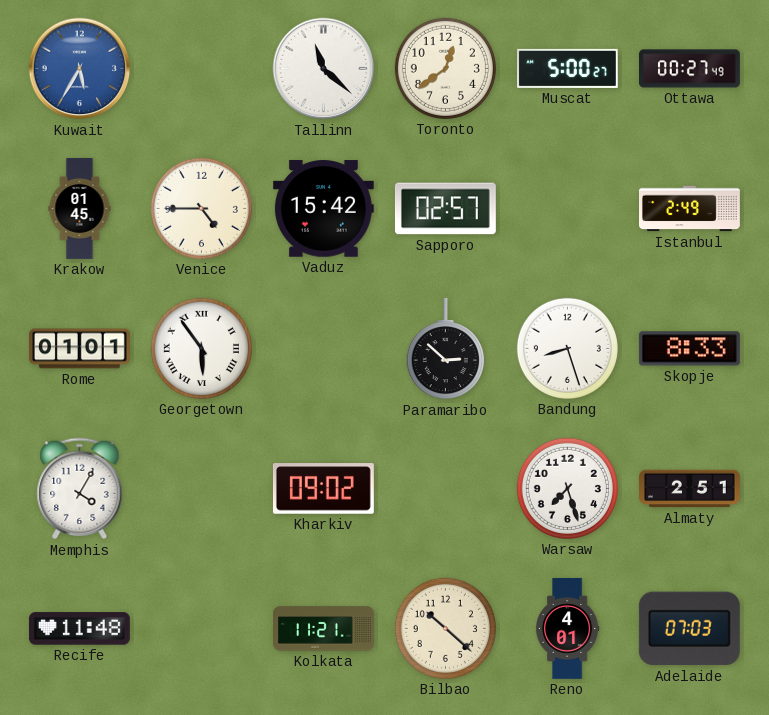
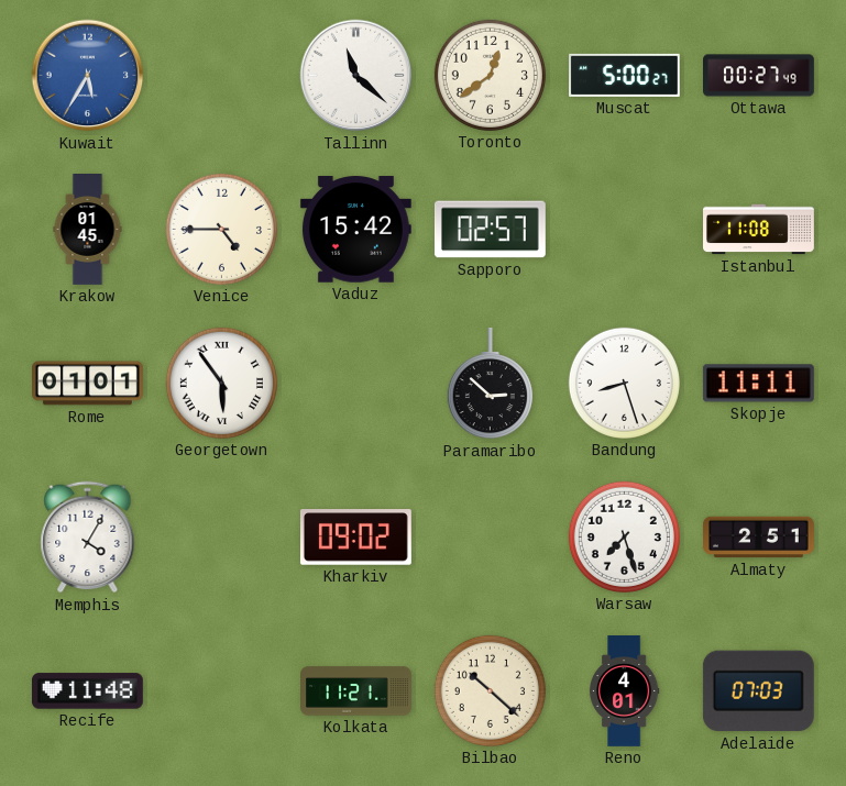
Istanbul: 2:49 -> 11:08
Skopje: 8:33 -> 11:11
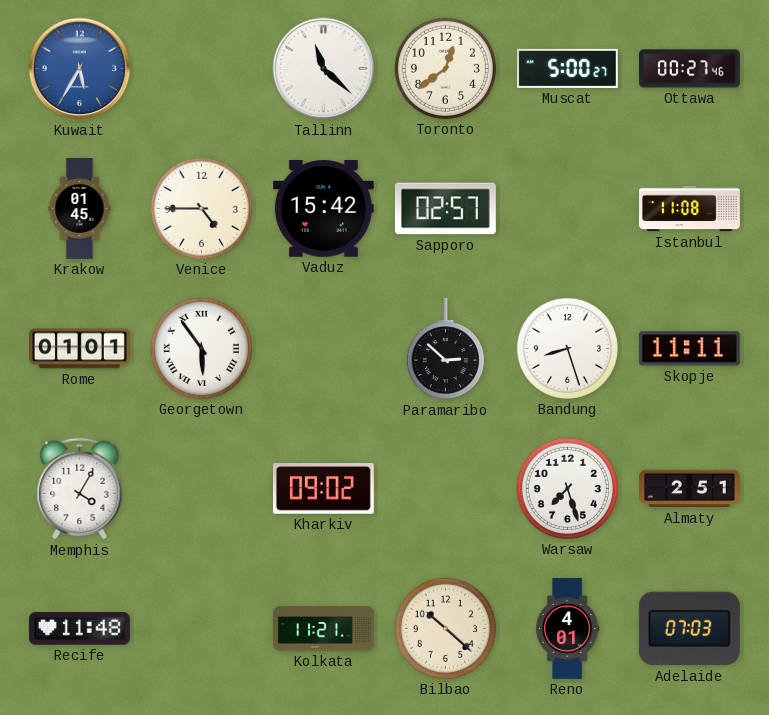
Ottawa: 00:27:49 -> 00:27:46
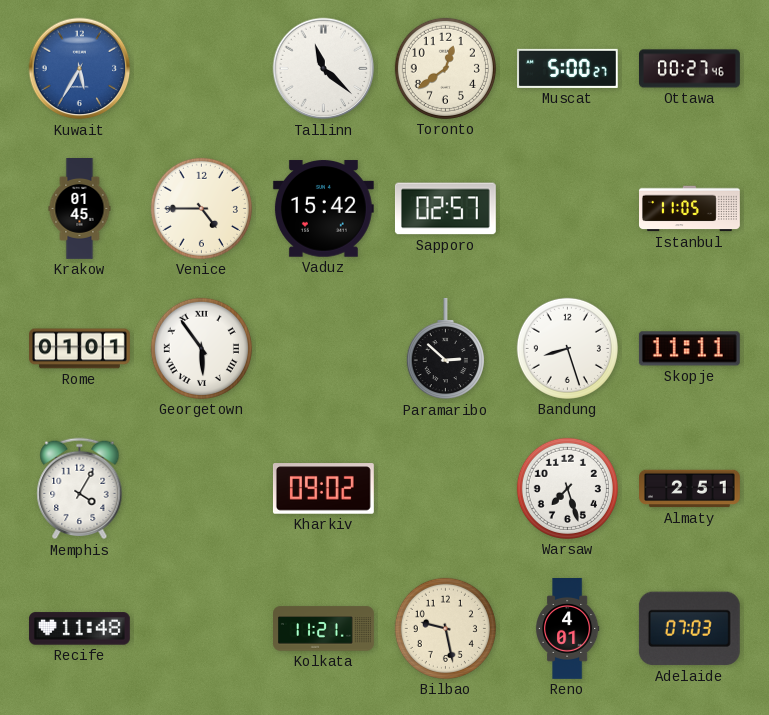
Istanbul: 11:08 -> 11:05
Bilbao: 10:22 -> 9:28
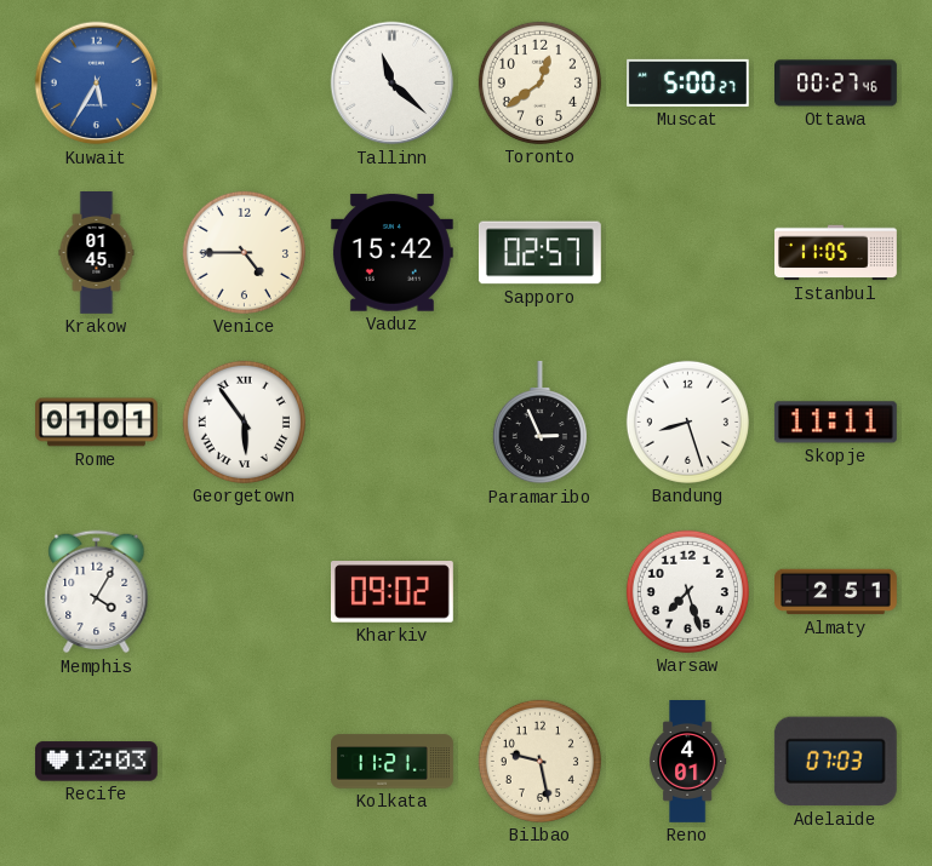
Paramaribo: 2:52 -> 2:56
Recife: 11:48 -> 12:03
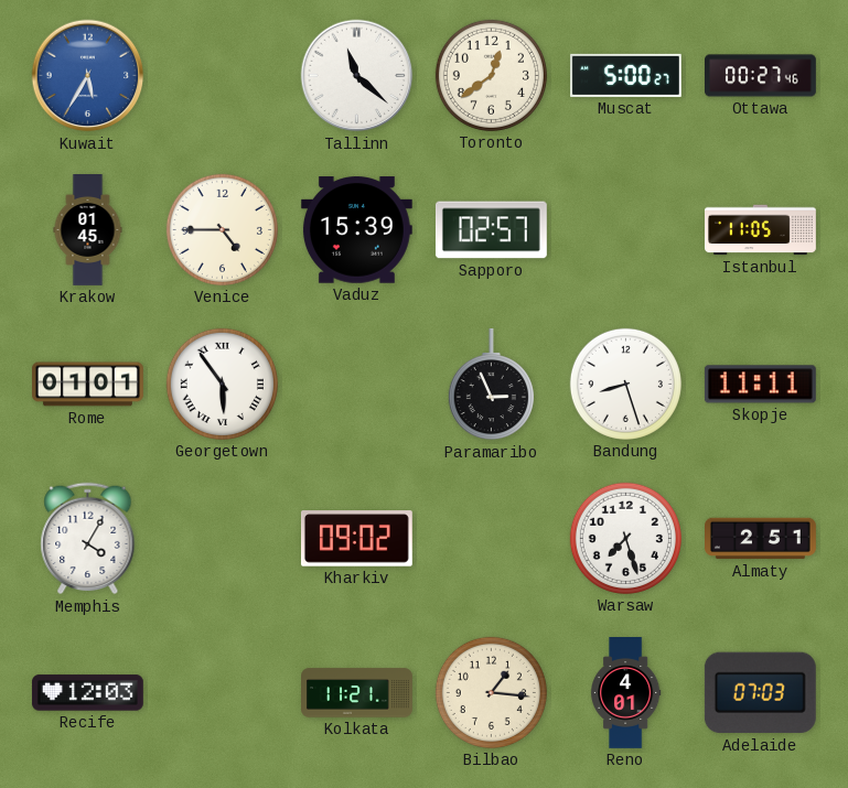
Vaduz: 15:42 -> 15:39
Bilbao: 9:28 -> 1:16
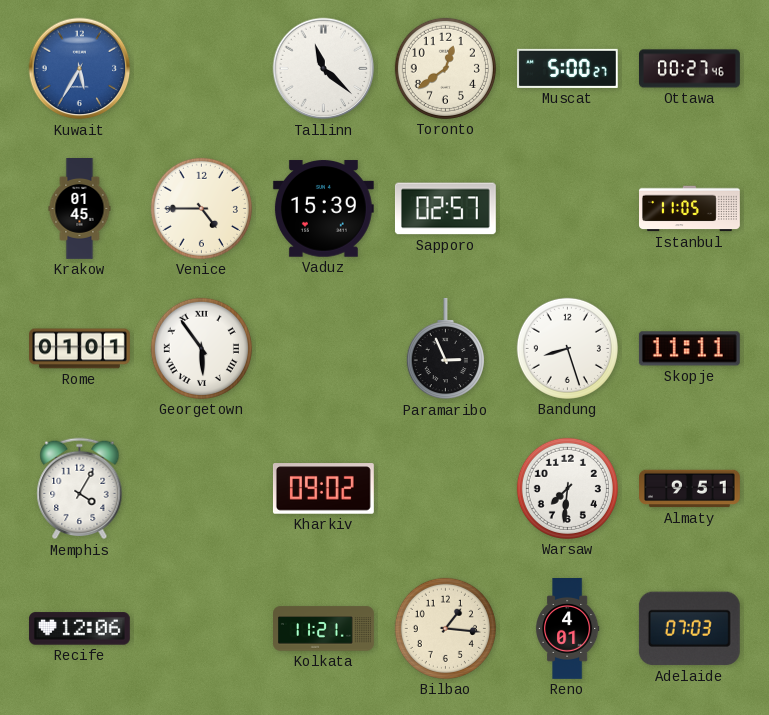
Warsaw: 7:27 -> 7:31
Almaty: 2:51 -> 9:51
Recife: 12:03 -> 12:06
